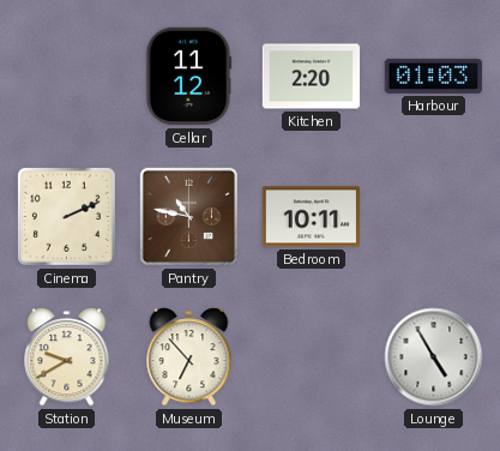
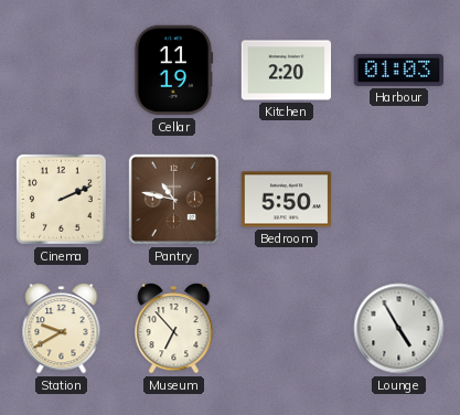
Cellar: 11:12 -> 11:19
Bedroom: 10:11 -> 5:50
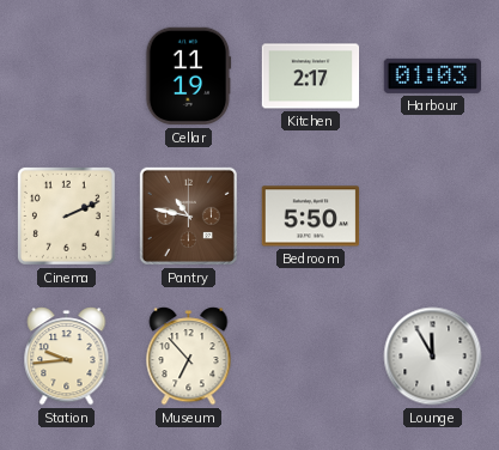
Kitchen: 2:20 -> 2:17
Station: 9:40 -> 9:44
Lounge: 4:55 -> 11:55
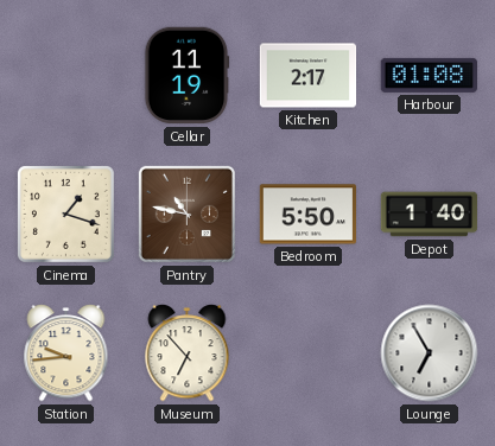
Harbour: 01:03 -> 01:08
Cinema: 2:11 -> 1:18
Depot: none -> 1:40
Lounge: 11:55 -> 6:55
